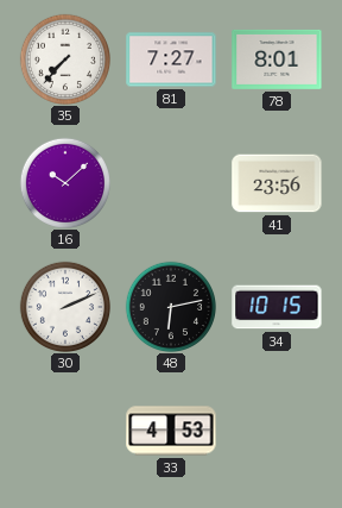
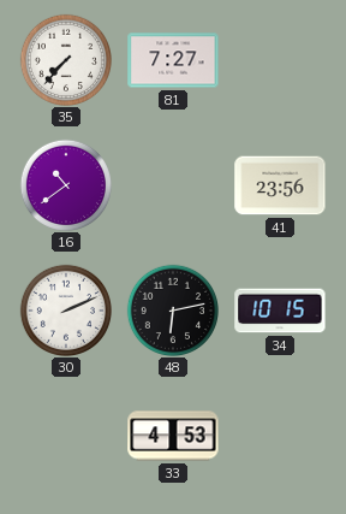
78: 8:01 -> none
16: 10:08 -> 10:39
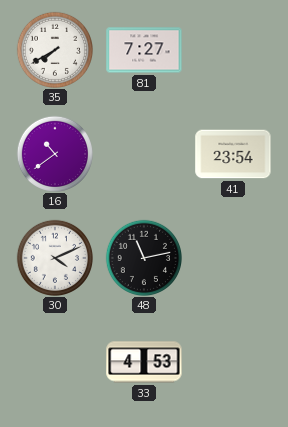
35: 7:37 -> 7:40
41: 23:56 -> 23:54
30: 2:11 -> 4:11
48: 6:13 -> 11:13
34: 10:15 -> none
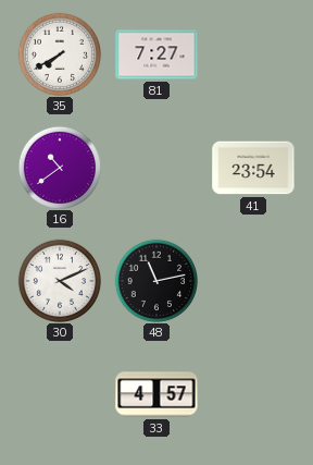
33: 4:53 -> 4:57
